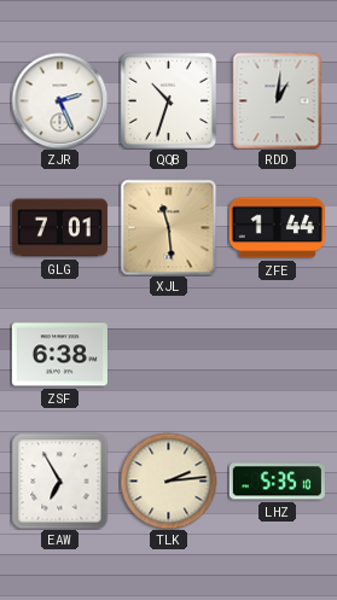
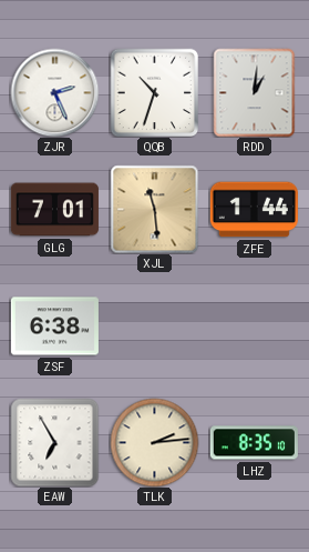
LHZ: 5:35 -> 8:35
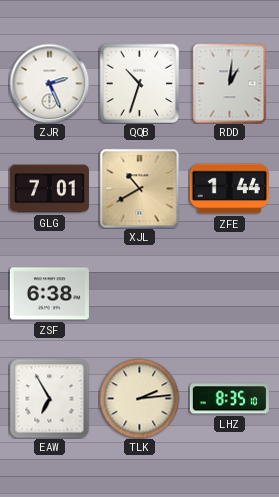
XJL: 11:29 -> 10:40
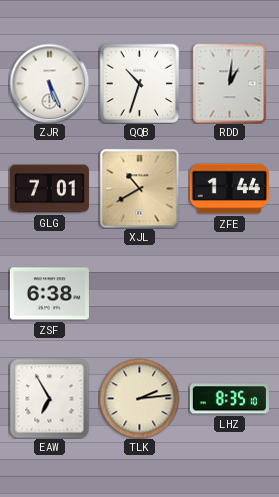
ZJR: 2:26 -> 5:26
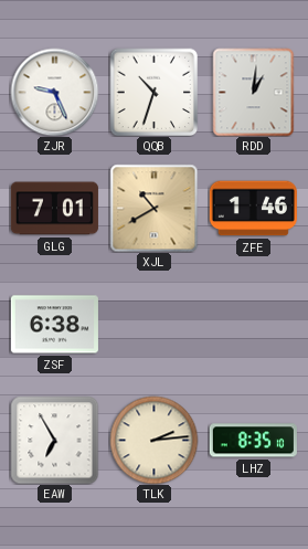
ZJR: 5:26 -> 9:26
ZFE: 1:44 -> 1:46
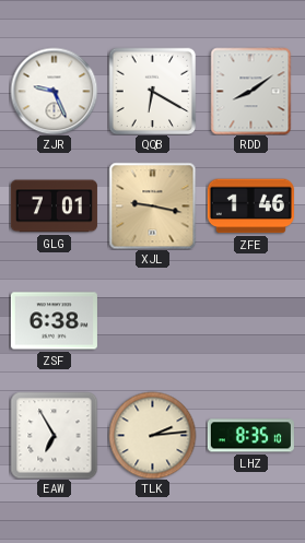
QQB: 10:33 -> 6:20
RDD: 1:01 -> 8:09
XJL: 10:40 -> 9:17
